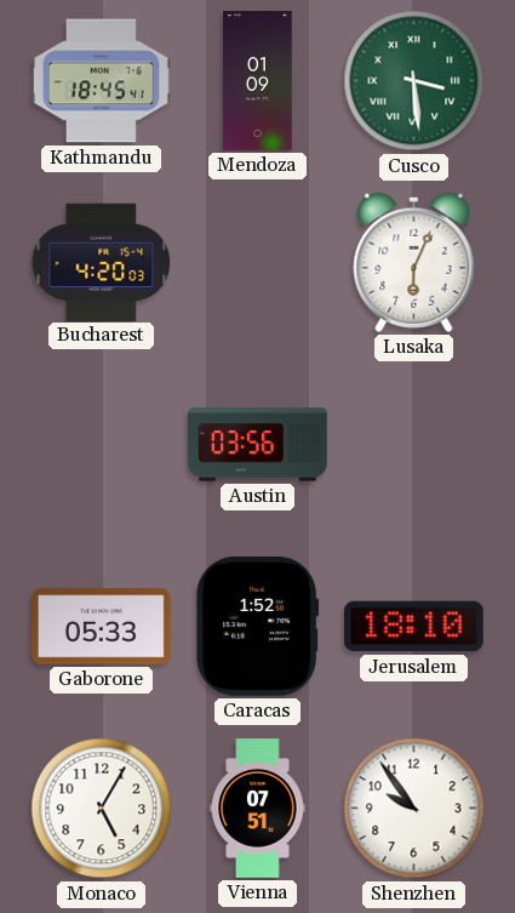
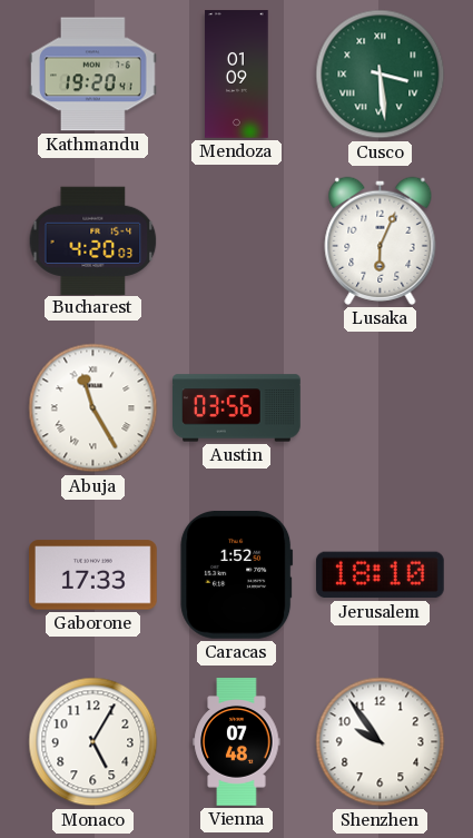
Kathmandu: 18:45 -> 19:20
Abuja: none -> 11:25
Gaborone: 05:33 -> 17:33
Vienna: 07:51 -> 07:48
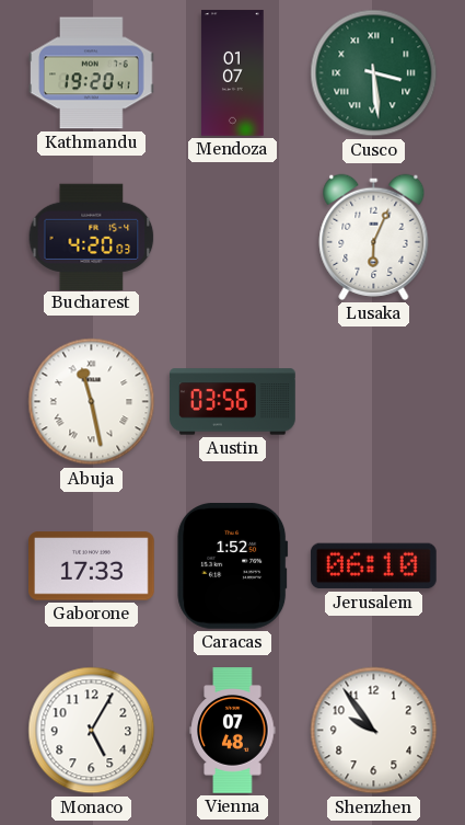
Mendoza: 01:09 -> 01:07
Abuja: 11:25 -> 11:28
Jerusalem: 18:10 -> 06:10
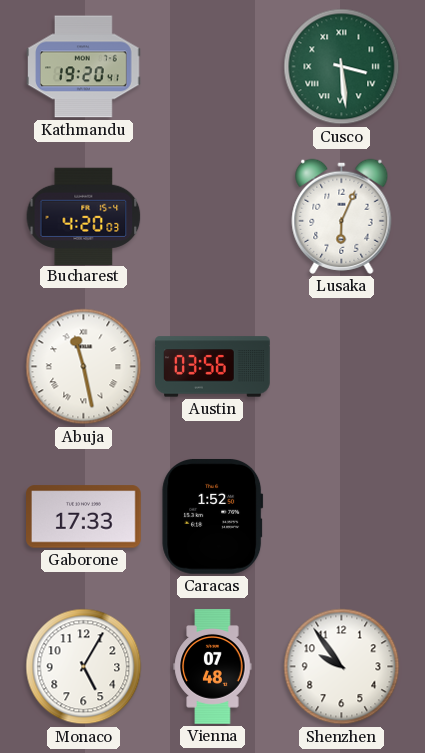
Mendoza: 01:07 -> none
Jerusalem: 06:10 -> none
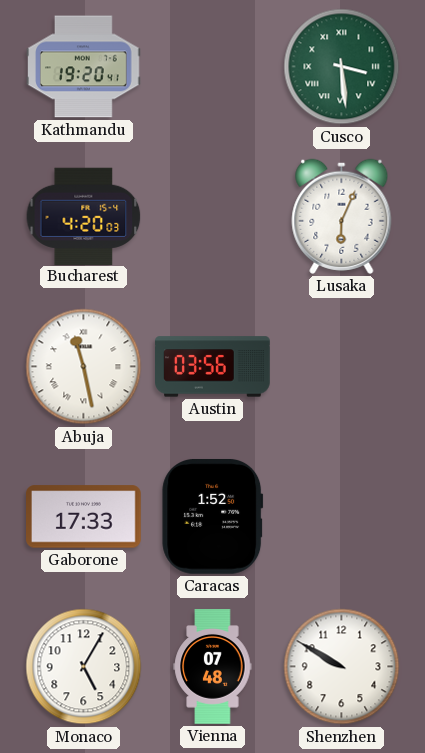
Shenzhen: 9:54 -> 9:50
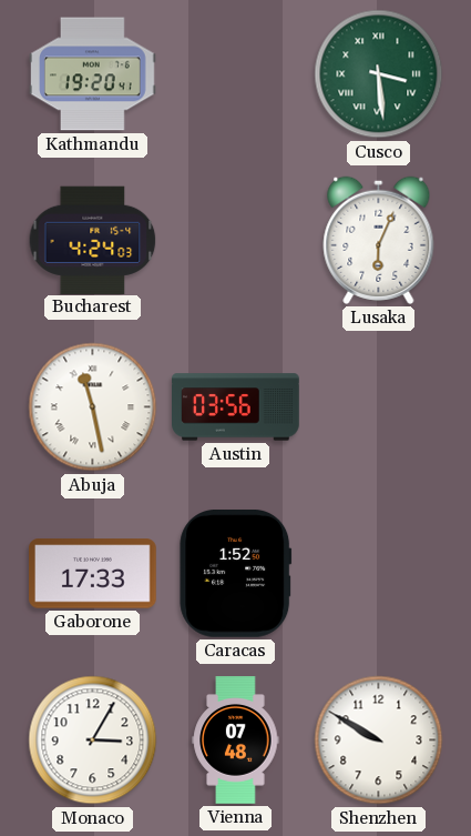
Bucharest: 4:20 -> 4:24
Monaco: 5:05 -> 3:05
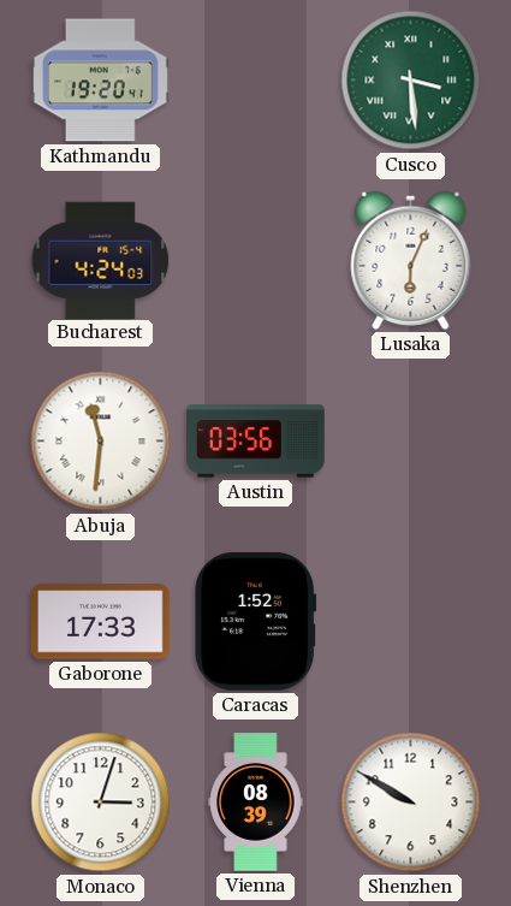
Abuja: 11:28 -> 11:31
Monaco: 3:05 -> 3:03
Vienna: 07:48 -> 08:39
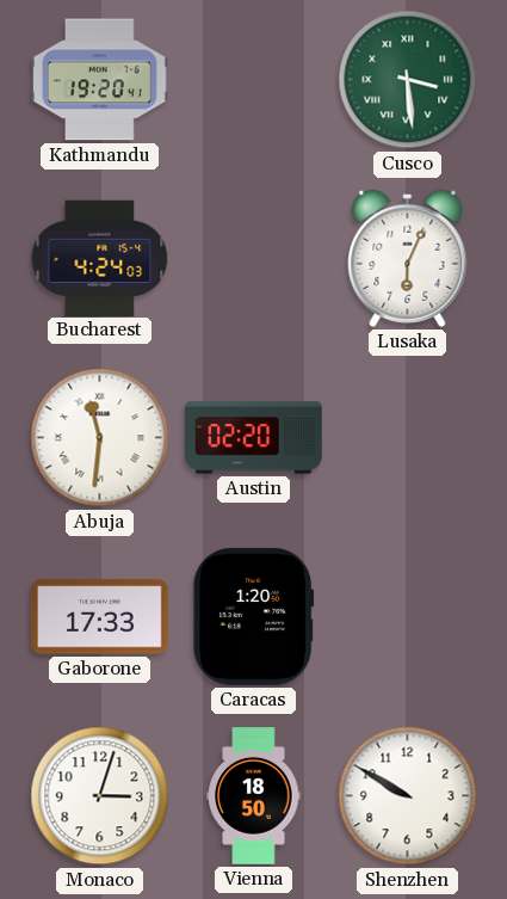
Austin: 03:56 -> 02:20
Caracas: 1:52 -> 1:20
Vienna: 08:39 -> 18:50
